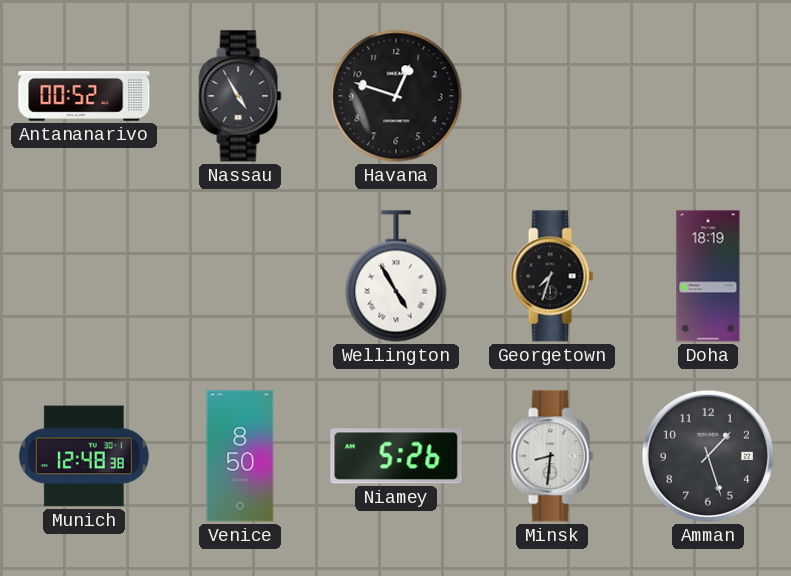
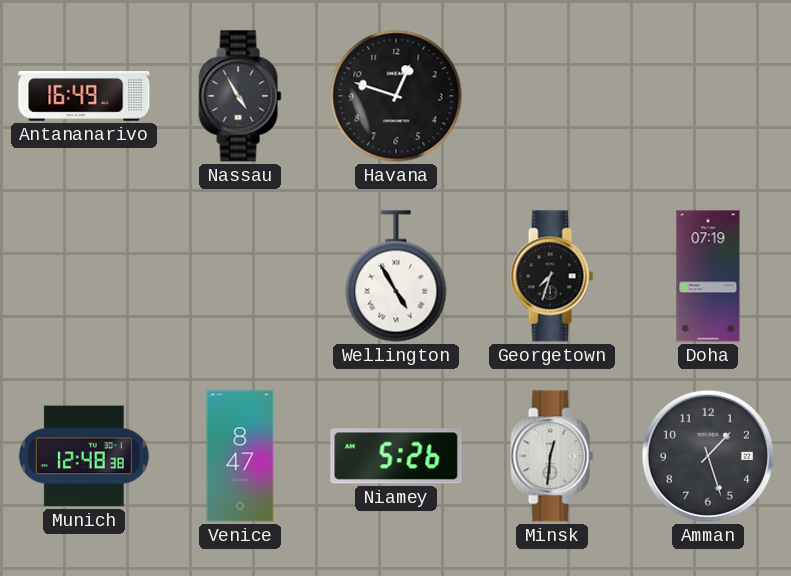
Antananarivo: 00:52 -> 16:49
Doha: 18:19 -> 07:19
Venice: 8:50 -> 8:47
Minsk: 8:31 -> 12:31
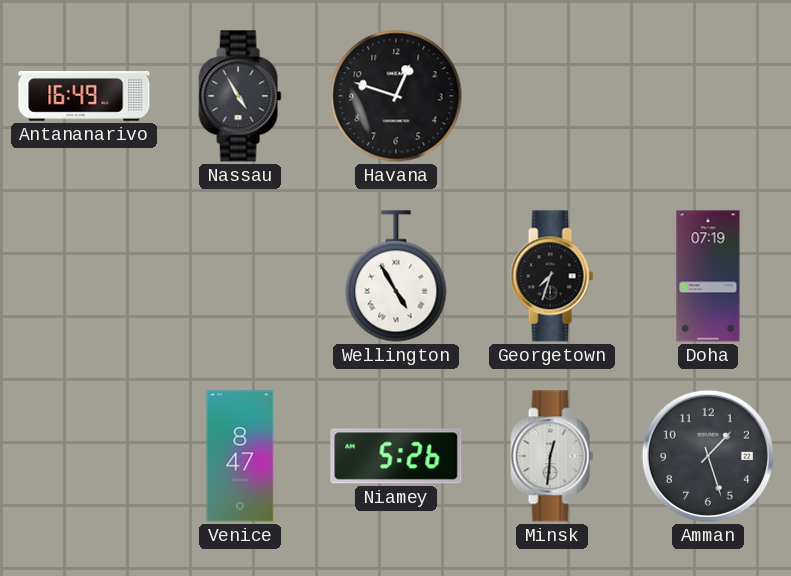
Munich: 12:48 -> none
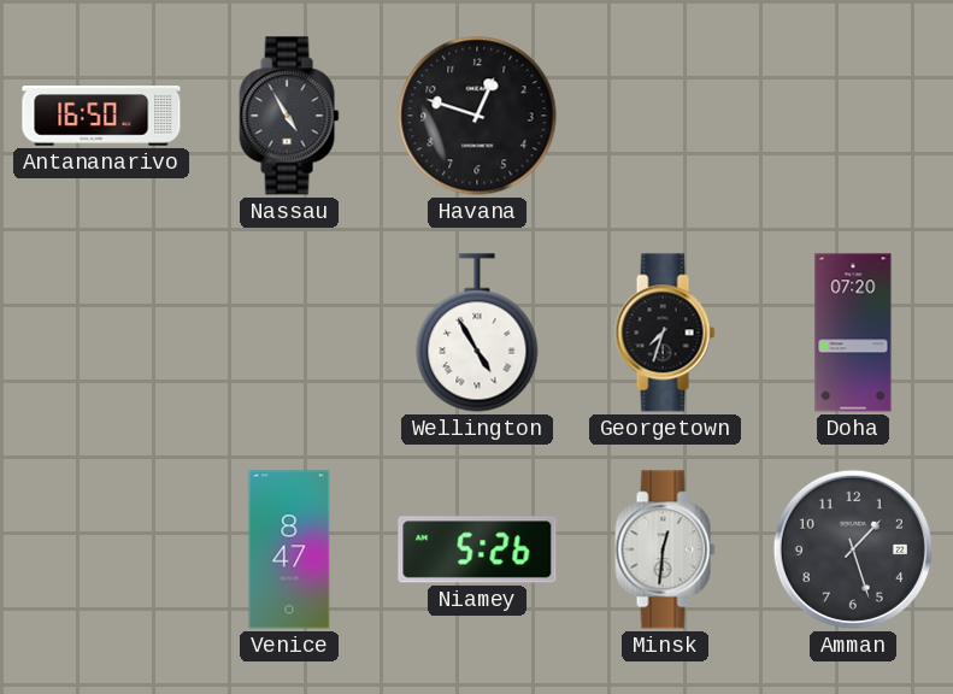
Antananarivo: 16:49 -> 16:50
Doha: 07:19 -> 07:20
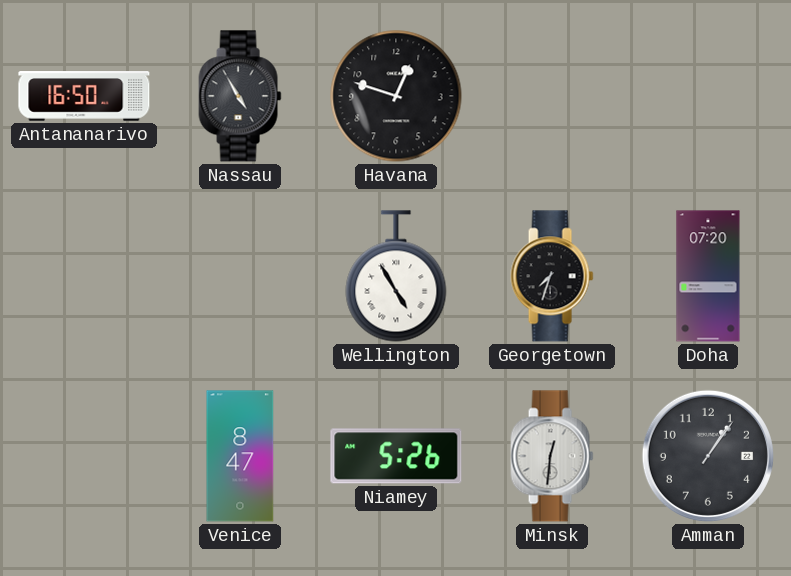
Amman: 1:27 -> 1:06
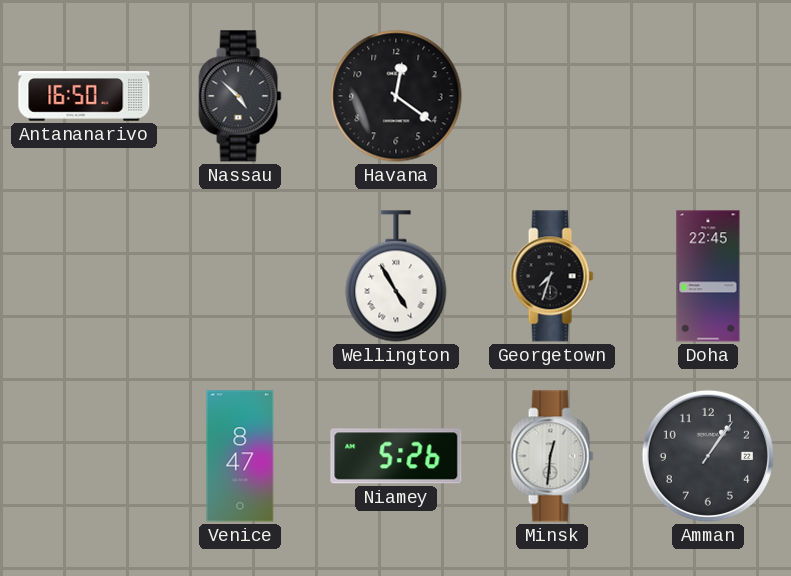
Nassau: 4:55 -> 4:52
Havana: 12:48 -> 12:21
Doha: 07:20 -> 22:45
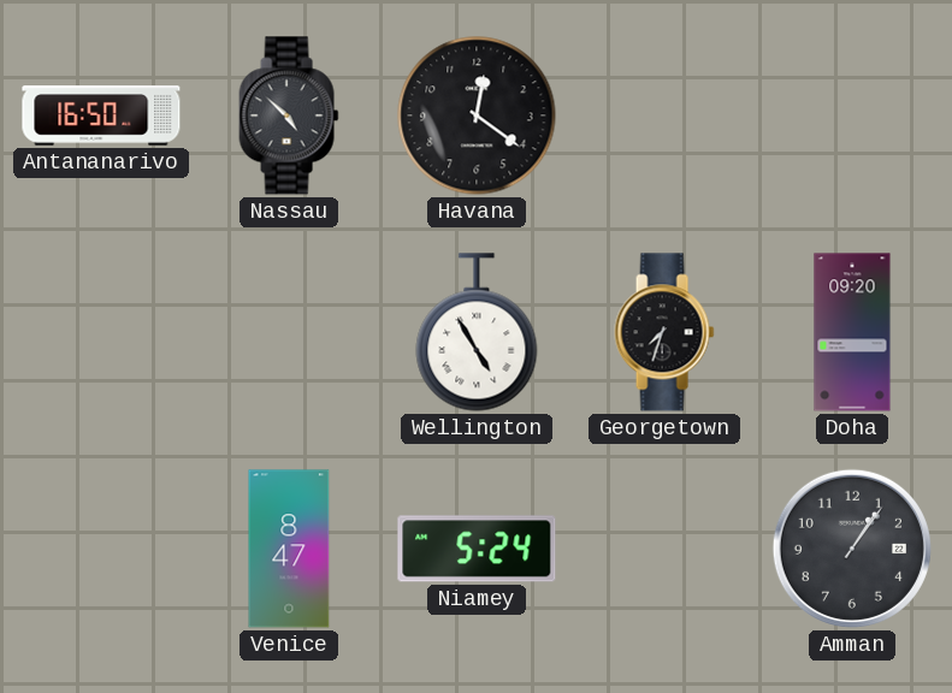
Doha: 22:45 -> 09:20
Niamey: 5:26 -> 5:24
Minsk: 12:31 -> none
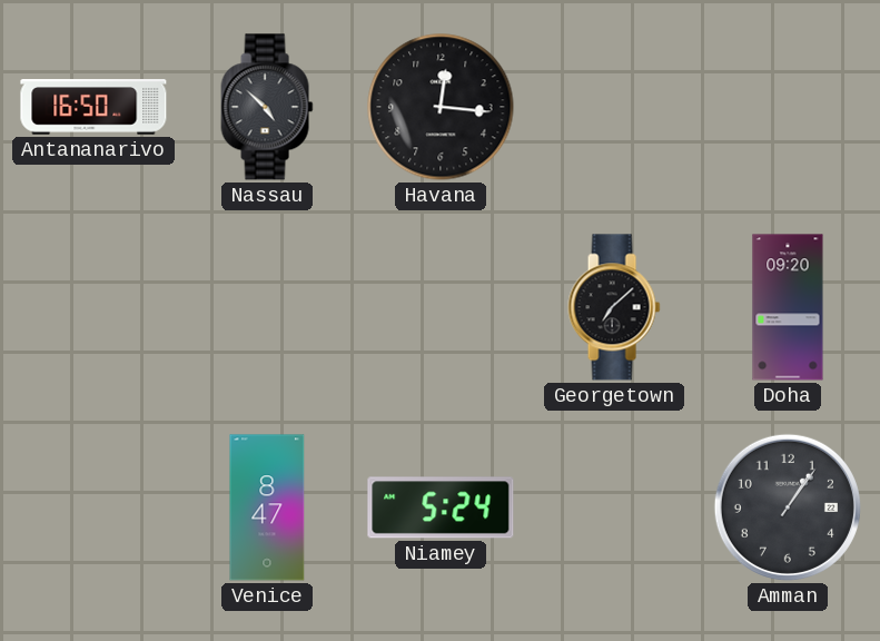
Havana: 12:21 -> 12:16
Wellington: 4:55 -> none
Georgetown: 7:33 -> 7:08
